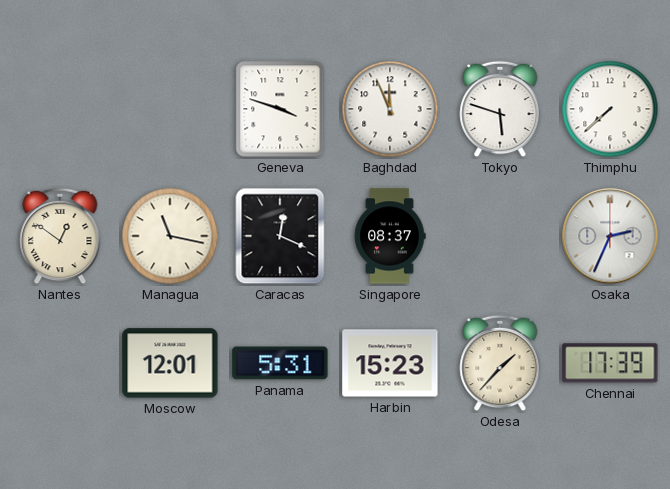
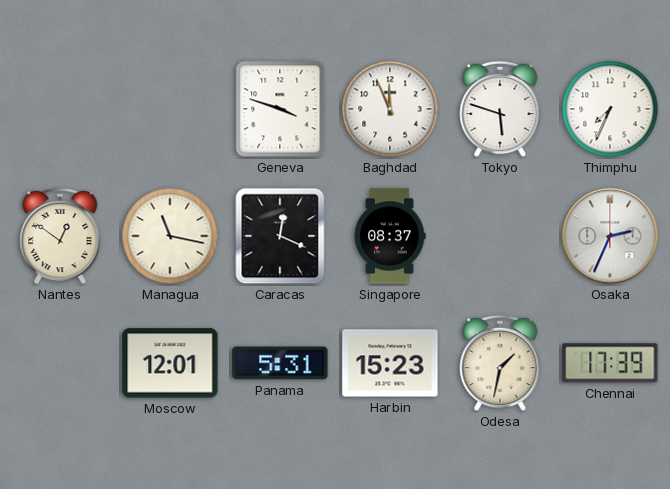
Thimphu: 7:38 -> 7:34
Odesa: 1:37 -> 1:32
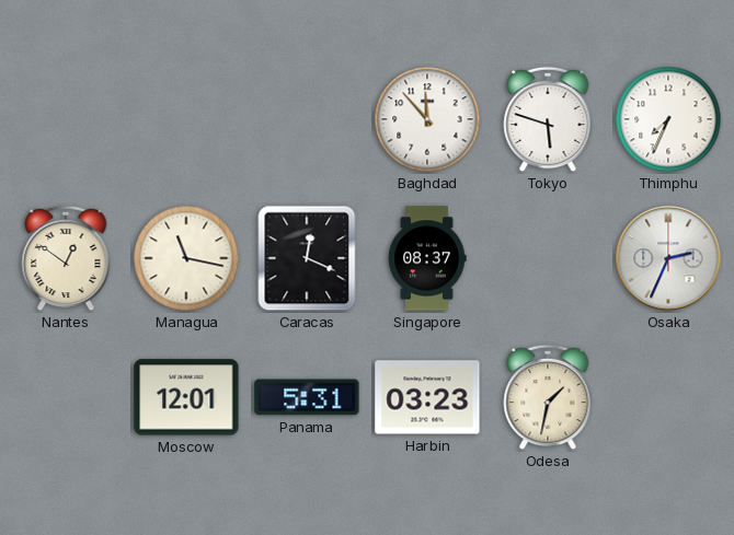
Geneva: 3:48 -> none
Baghdad: 11:56 -> 11:53
Harbin: 15:23 -> 03:23
Chennai: 17:39 -> none
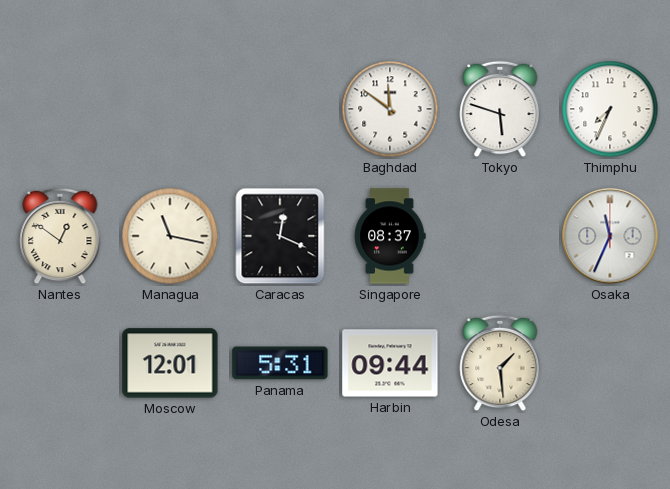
Baghdad: 11:53 -> 11:51
Osaka: 2:34 -> 11:34
Harbin: 03:23 -> 09:44
Odesa: 1:32 -> 1:29
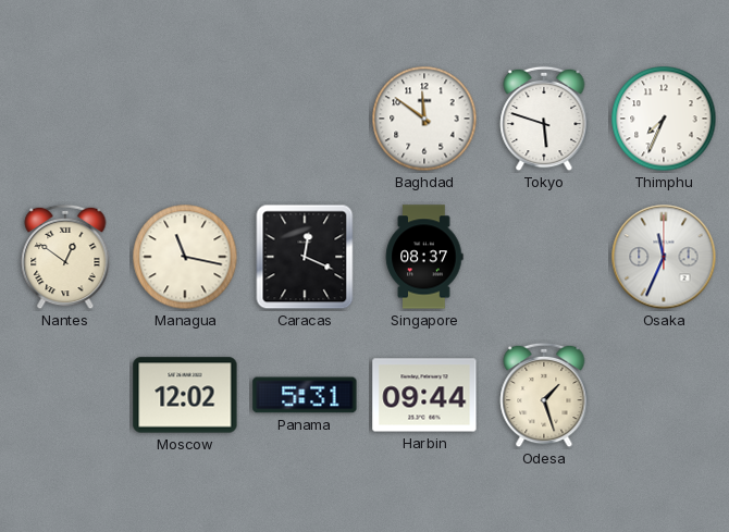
Moscow: 12:01 -> 12:02
Odesa: 1:29 -> 1:27
